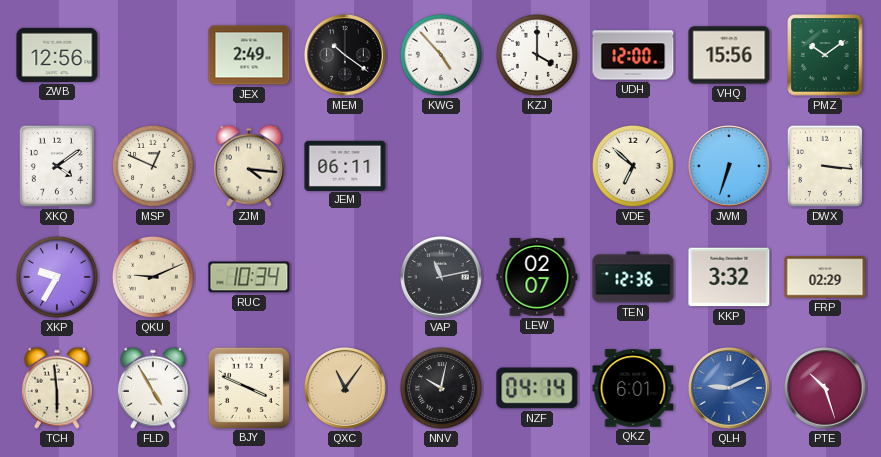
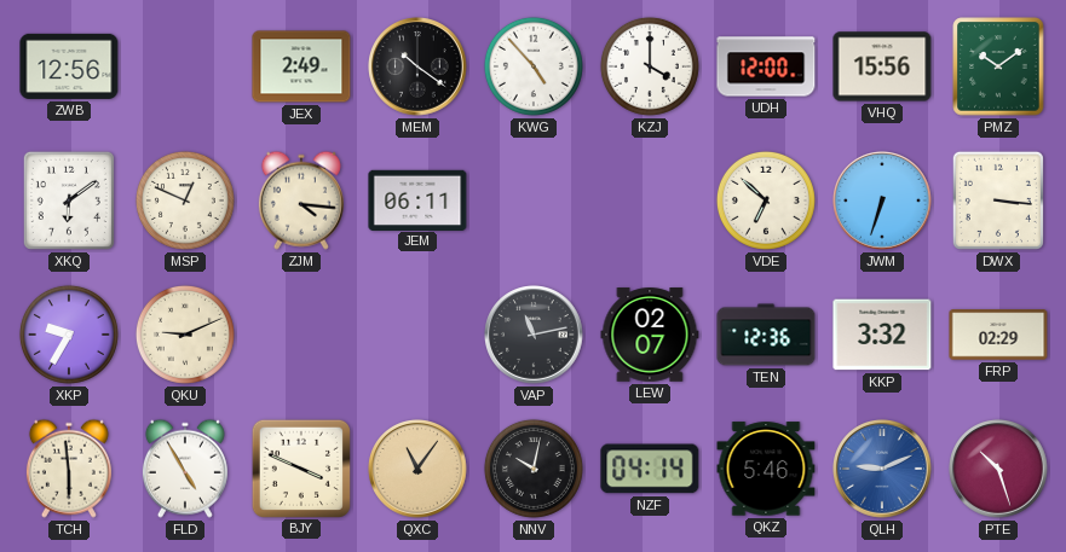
XKQ: 4:09 -> 6:09
RUC: 10:34 -> none
QKZ: 6:01 -> 5:46
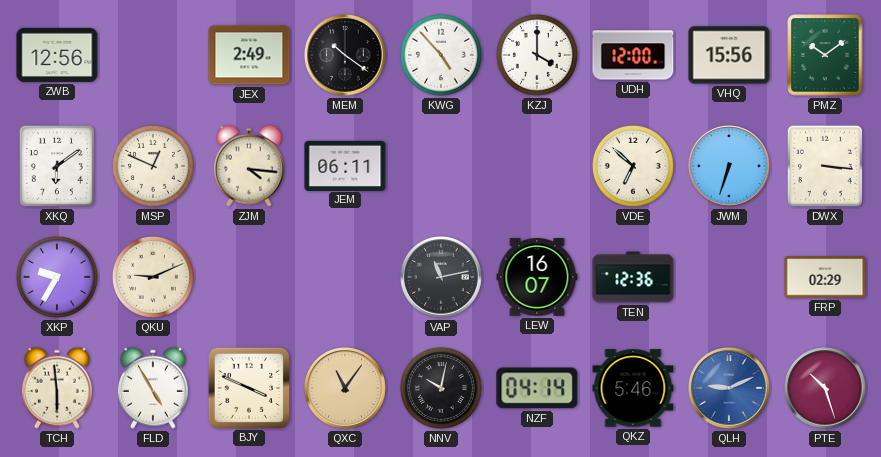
LEW: 02:07 -> 16:07
KKP: 3:32 -> none
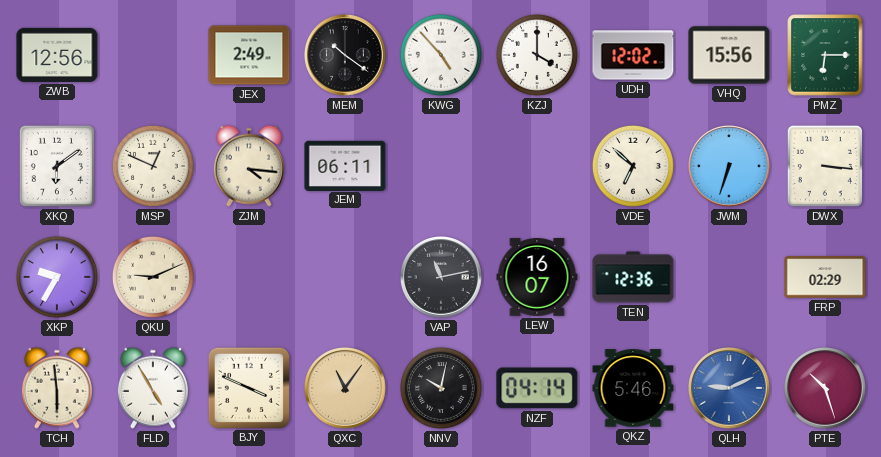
UDH: 12:00 -> 12:02
PMZ: 10:09 -> 6:15
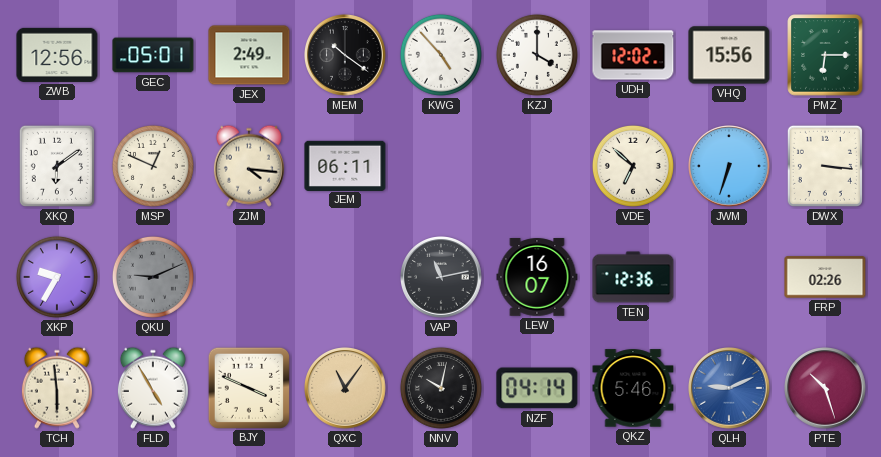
GEC: none -> 05:01
QKU dial: cream -> grey
FRP: 02:29 -> 02:26
